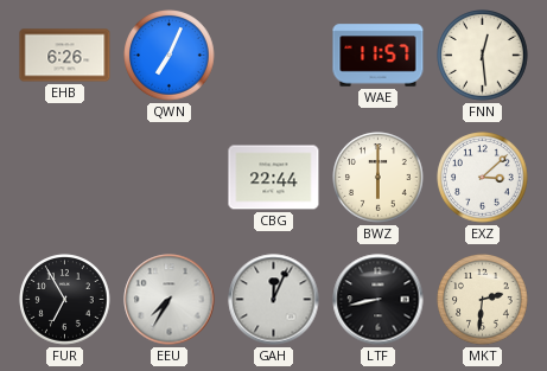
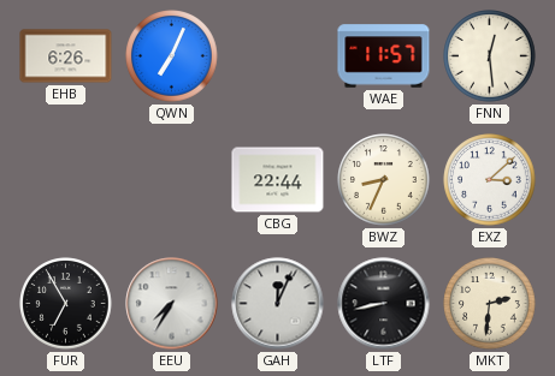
BWZ: 6:00 -> 8:34
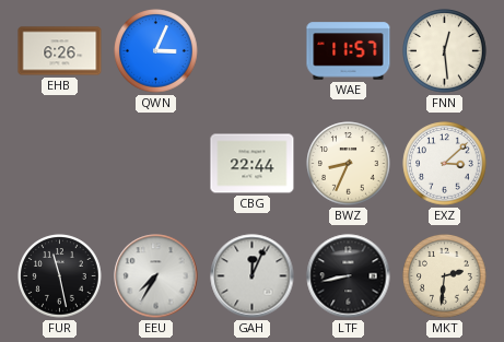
QWN: 7:04 -> 3:04
FUR: 6:55 -> 11:28
